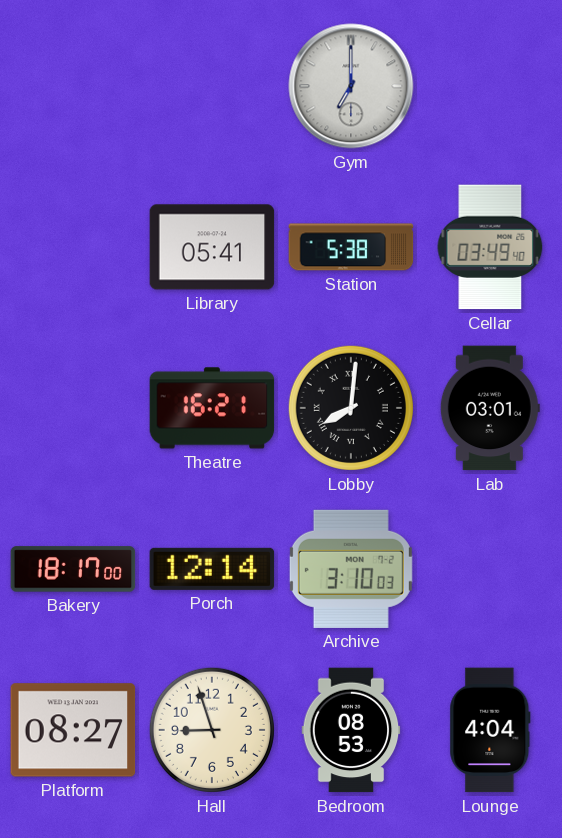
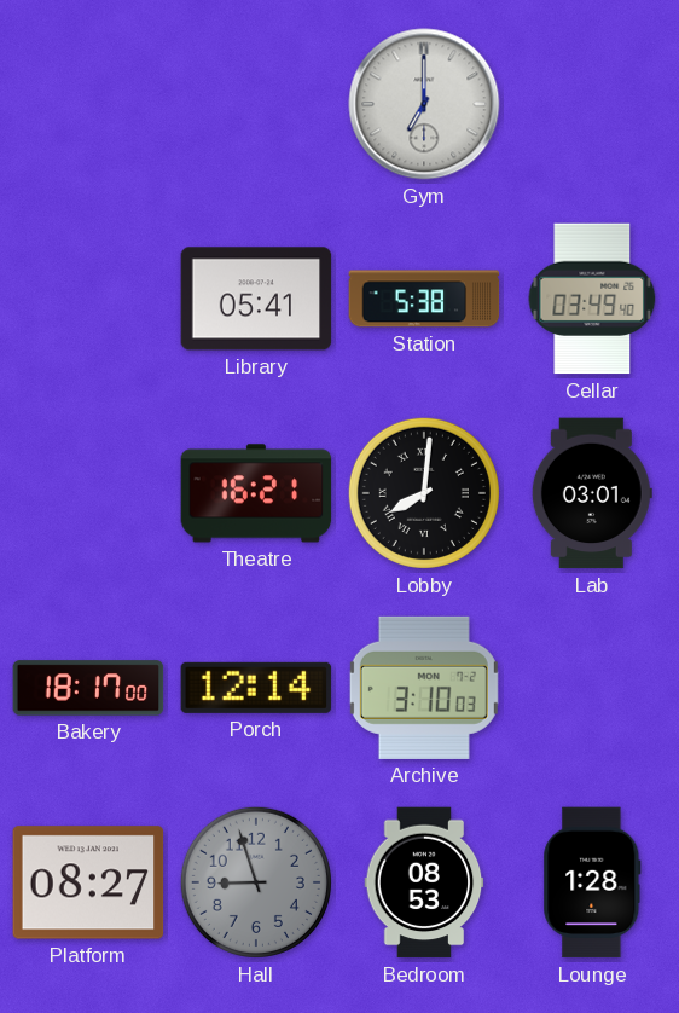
Hall dial: cream -> grey
Lounge: 4:04 -> 1:28
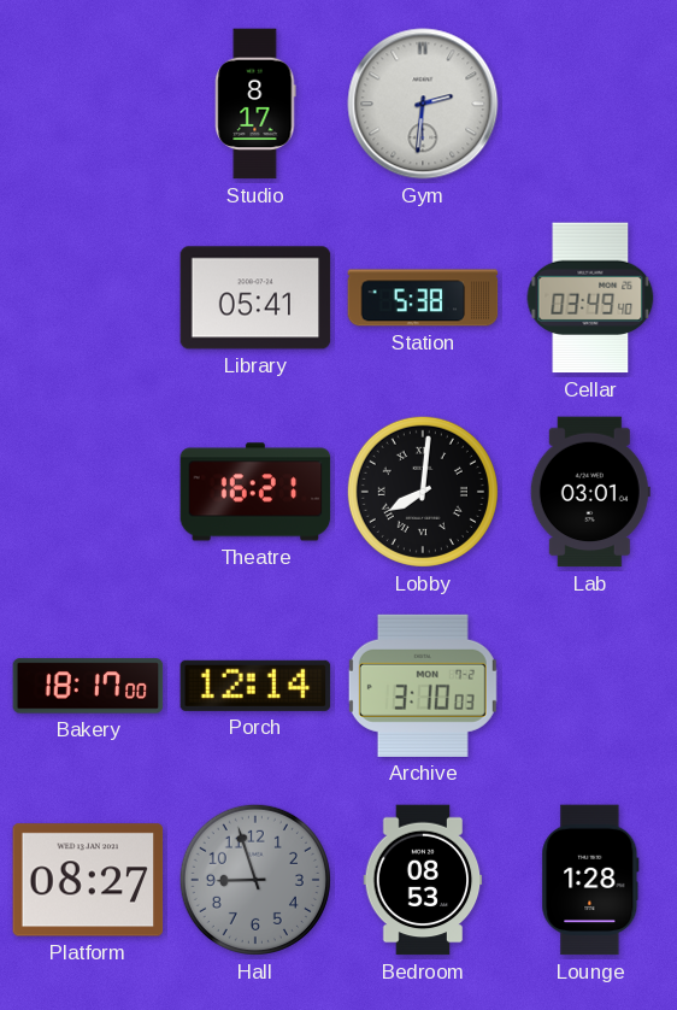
Studio: none -> 8:17
Gym: 7:00 -> 2:31
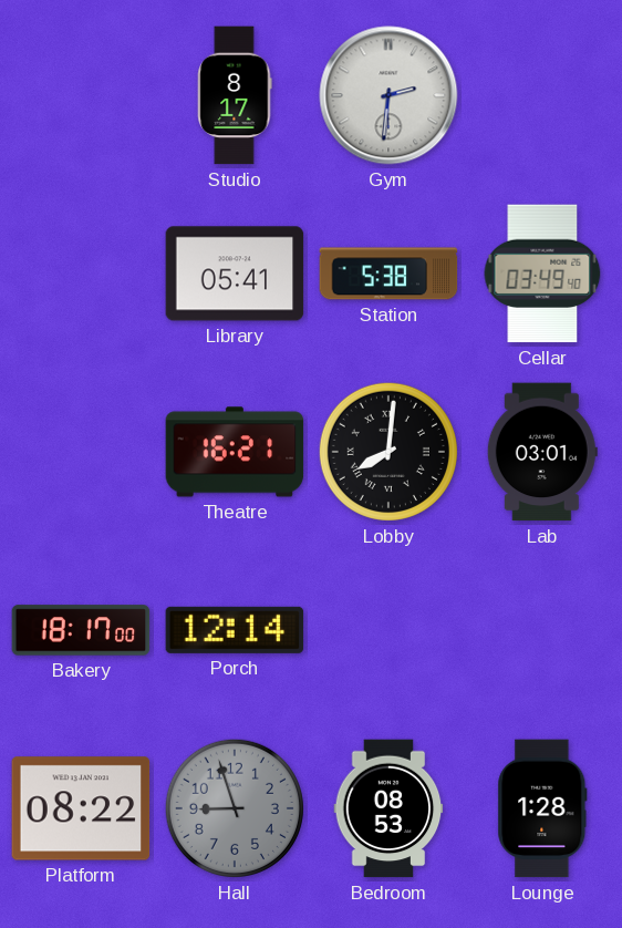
Archive: 3:10 -> none
Platform: 08:27 -> 08:22
